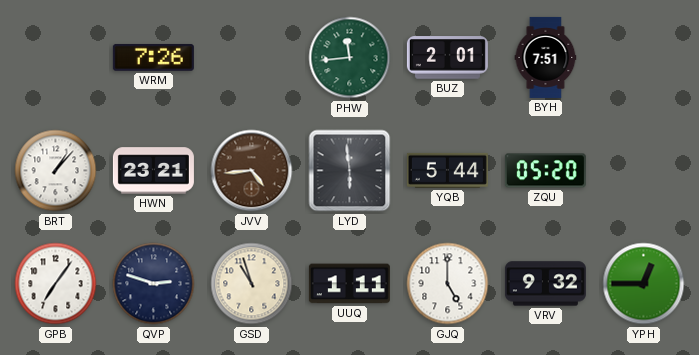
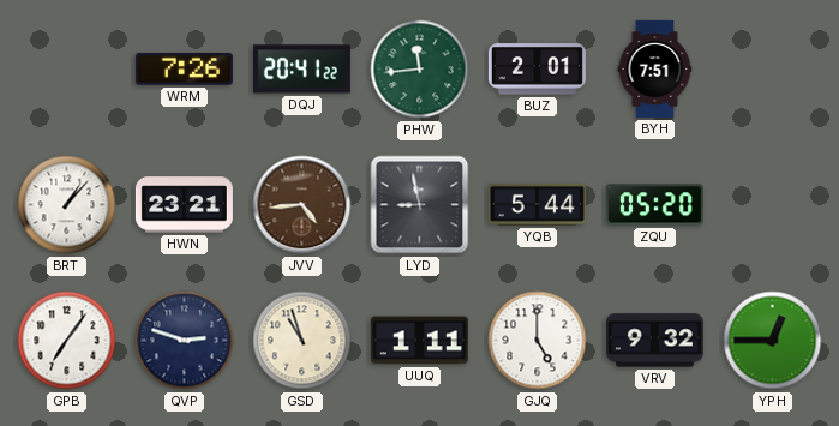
DQJ: none -> 20:41
LYD: 5:59 -> 8:58
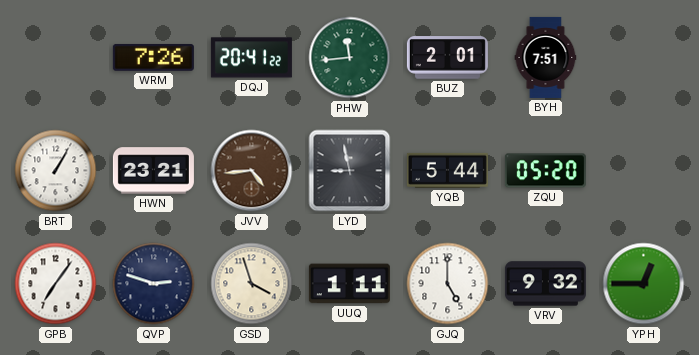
BRT: 1:07 -> 1:05
GSD: 10:57 -> 3:57
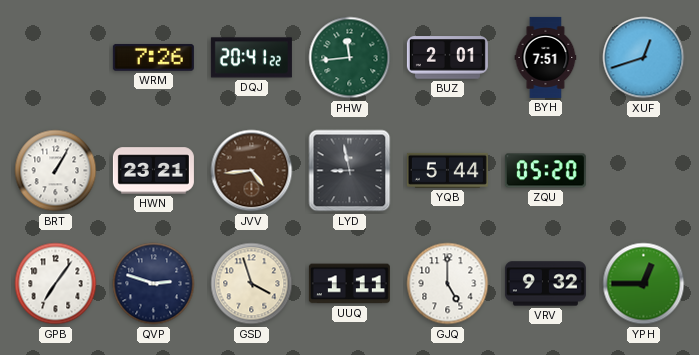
XUF: none -> 12:42
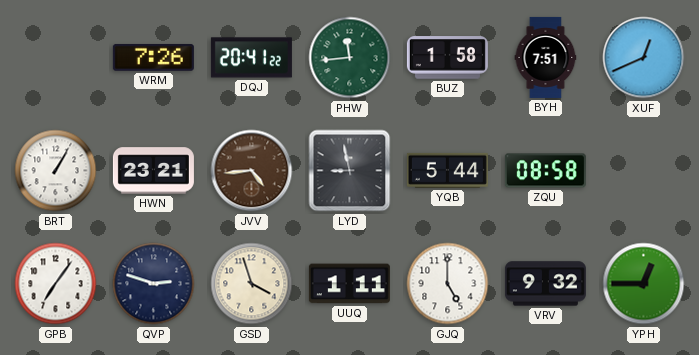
BUZ: 2:01 -> 1:58
XUF: 12:42 -> 12:41
ZQU: 05:20 -> 08:58
